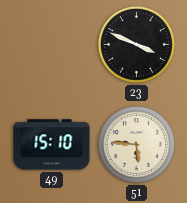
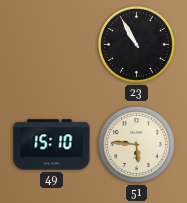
23: 3:49 -> 10:55
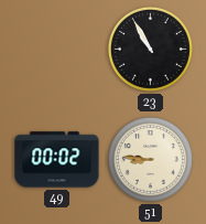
49: 15:10 -> 00:02
51: 5:46 -> 8:46
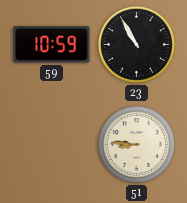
59: none -> 10:59
49: 00:02 -> none
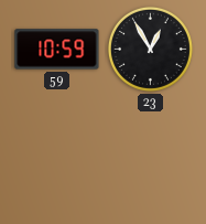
23: 10:55 -> 12:55
51: 8:46 -> none
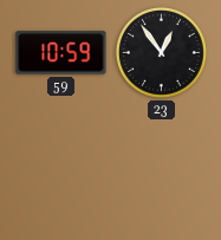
23: 12:55 -> 12:54
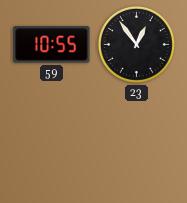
59: 10:59 -> 10:55
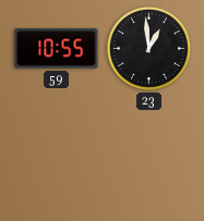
23: 12:54 -> 12:59
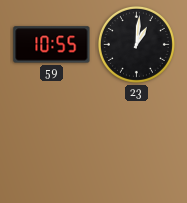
23: 12:59 -> 1:01
